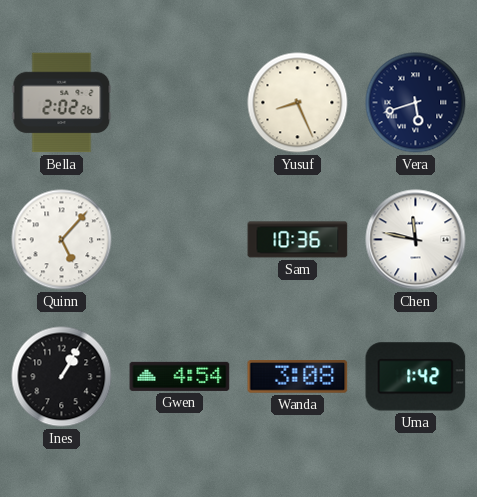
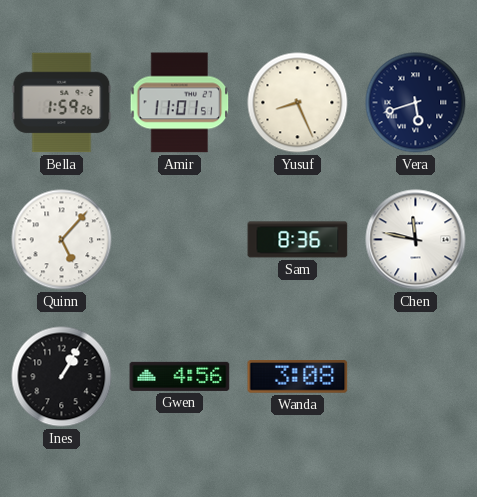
Bella: 2:02 -> 1:59
Amir: none -> 11:01
Sam: 10:36 -> 8:36
Gwen: 4:54 -> 4:56
Uma: 1:42 -> none
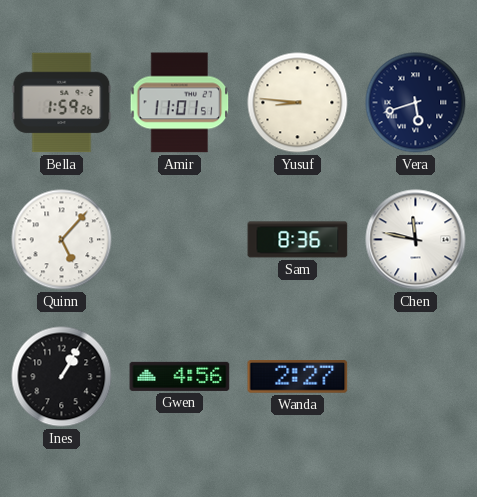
Yusuf: 8:26 -> 8:46
Wanda: 3:08 -> 2:27
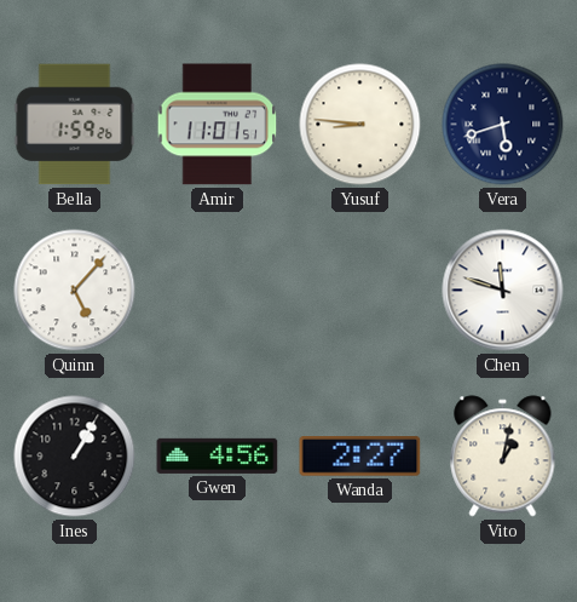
Sam: 8:36 -> none
Chen: 11:47 -> 11:48
Vito: none -> 1:02
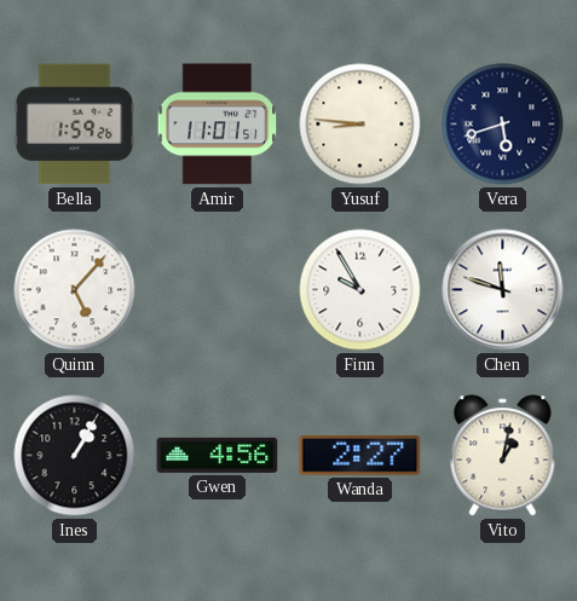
Finn: none -> 9:55
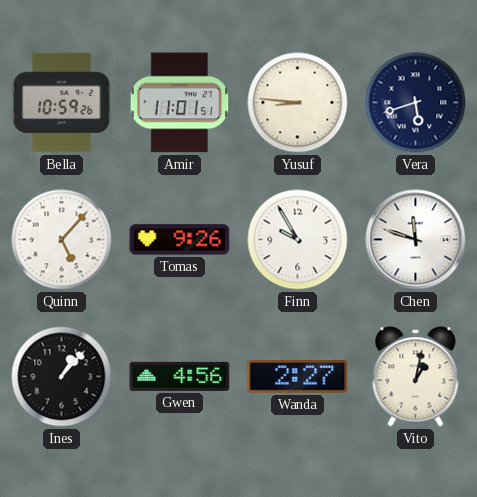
Bella: 1:59 -> 10:59
Tomas: none -> 9:26
Ines: 1:05 -> 1:07
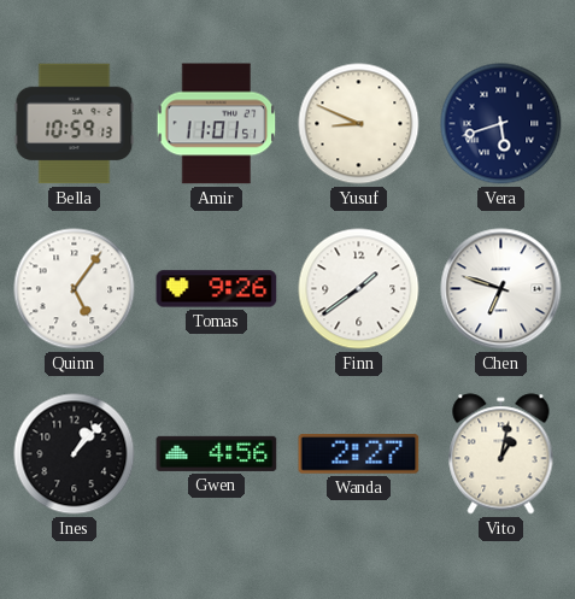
Bella: 10:59:26 -> 10:59:13
Yusuf: 8:46 -> 8:49
Quinn: 5:07 -> 5:06
Finn: 9:55 -> 1:39
Chen: 11:48 -> 6:48
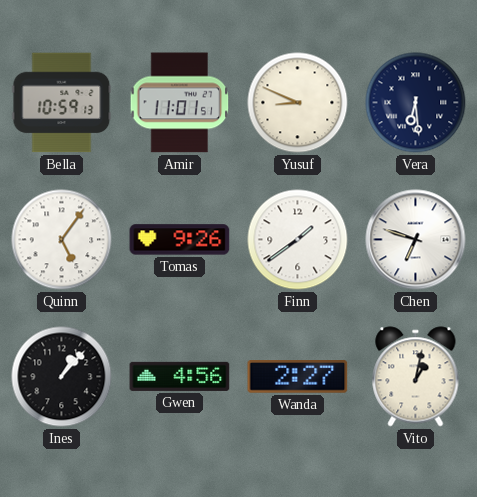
Vera: 5:42 -> 6:29
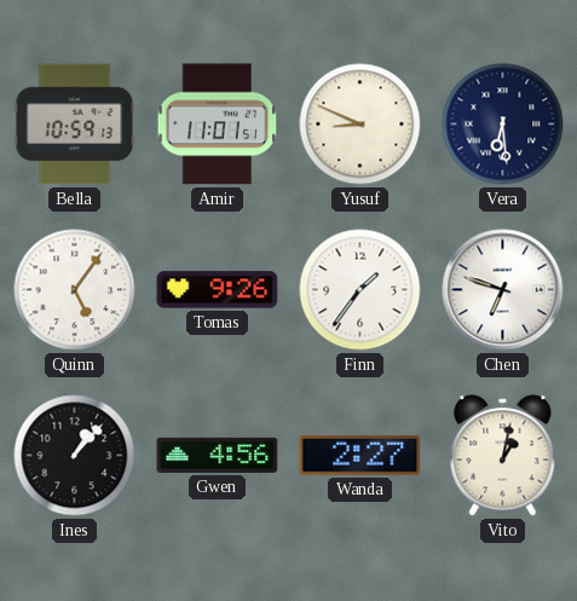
Finn: 1:39 -> 1:36
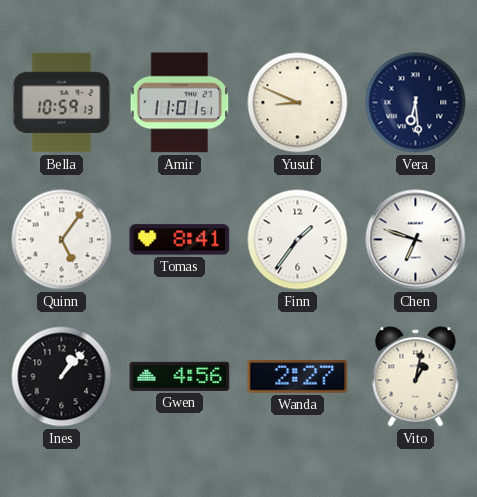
Tomas: 9:26 -> 8:41
